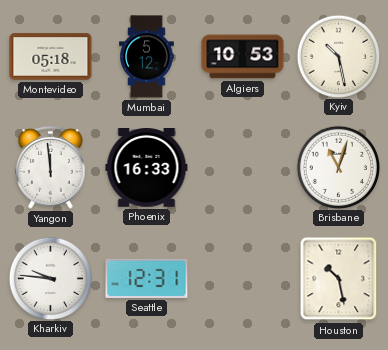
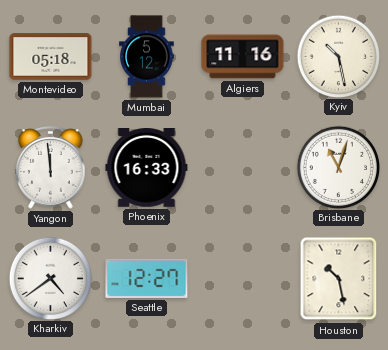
Algiers: 10:53 -> 11:16
Kharkiv: 9:46 -> 4:39
Seattle: 12:31 -> 12:27
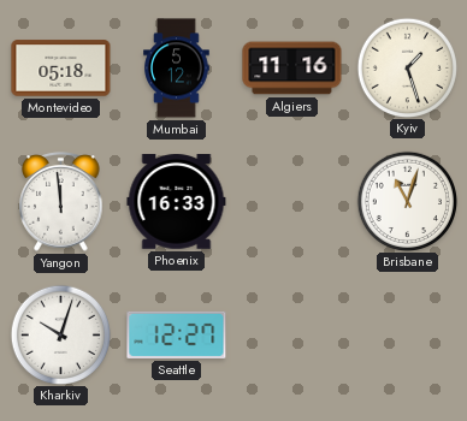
Kyiv: 10:28 -> 1:27
Kharkiv: 4:39 -> 10:03
Houston: 10:28 -> none
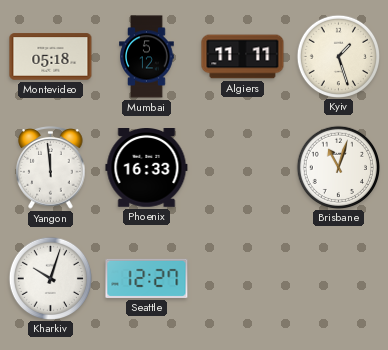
Algiers: 11:16 -> 11:11
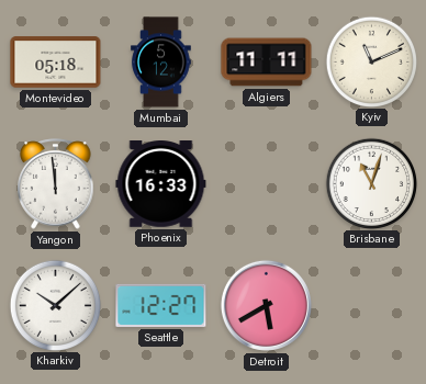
Kyiv: 1:27 -> 11:11
Kharkiv: 10:03 -> 10:08
Detroit: none -> 5:40
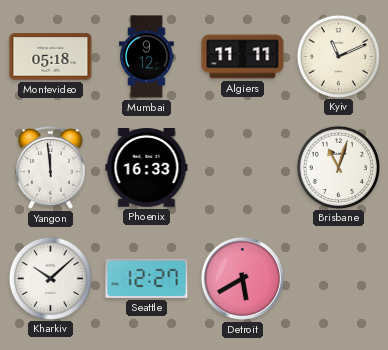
Mumbai: 5:12 -> 9:12
